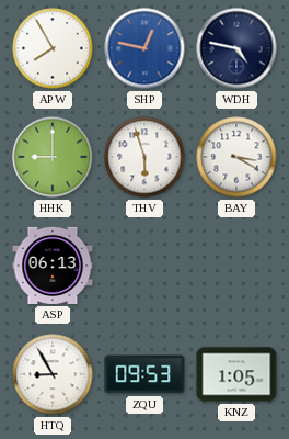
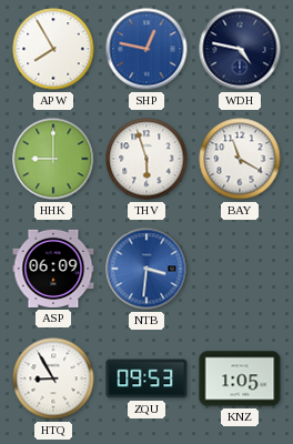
BAY: 3:20 -> 11:20
ASP: 06:13 -> 06:09
NTB: none -> 3:31
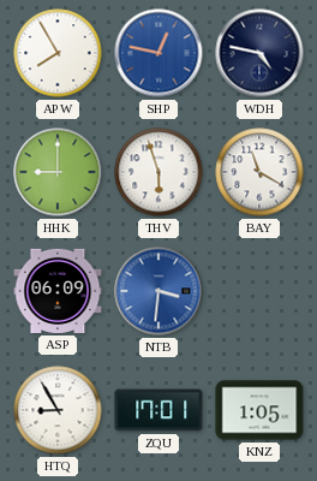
ZQU: 09:53 -> 17:01
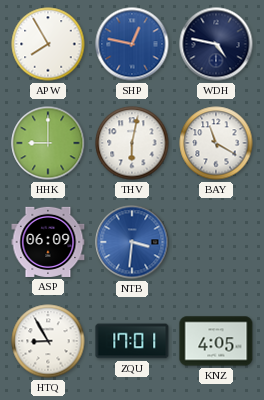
THV: 5:57 -> 6:02
KNZ: 1:05 -> 4:05
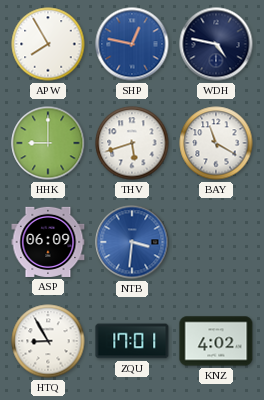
THV: 6:02 -> 5:42
KNZ: 4:05 -> 4:02
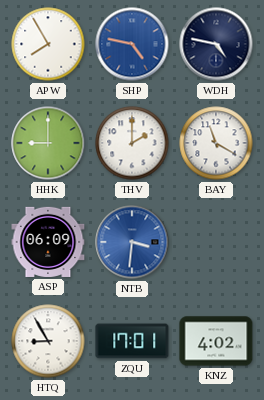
SHP: 12:47 -> 4:47
THV: 5:42 -> 2:00
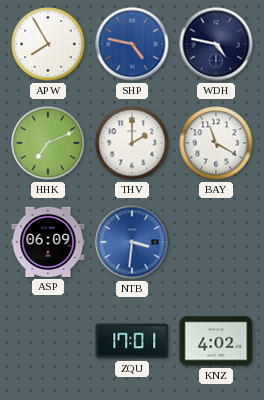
HHK: 9:00 -> 7:11
HTQ: 8:55 -> none
